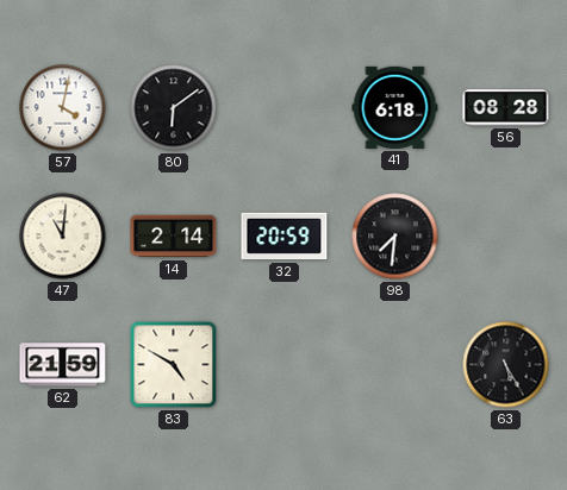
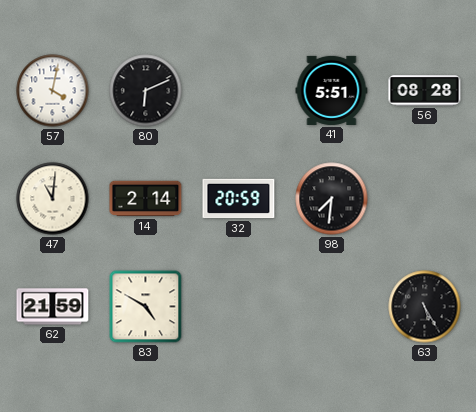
80: 6:09 -> 6:11
41: 6:18 -> 5:51
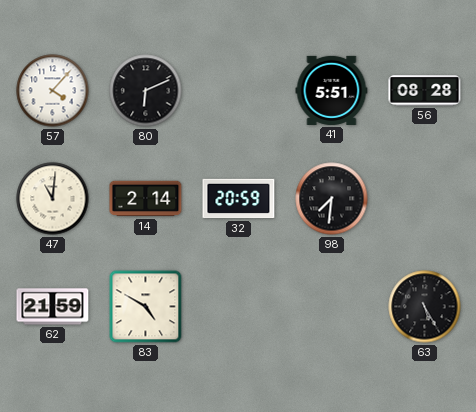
57: 4:02 -> 4:07
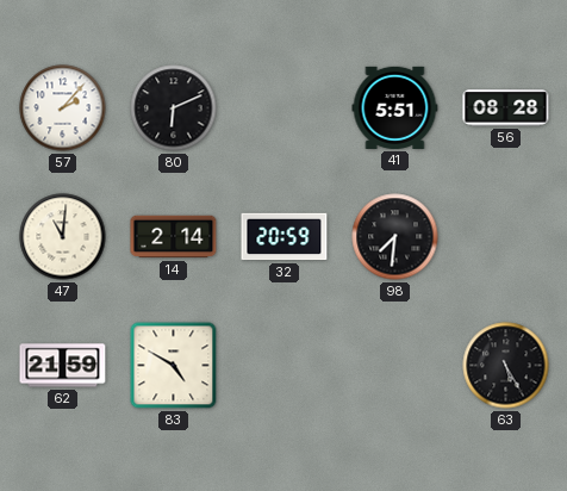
57: 4:07 -> 2:07
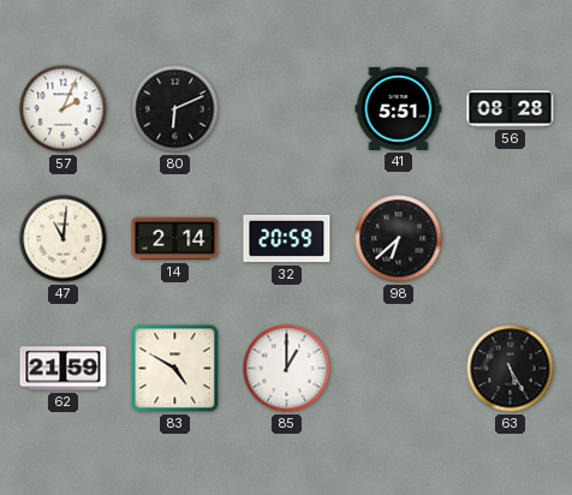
57: 2:07 -> 2:04
98: 7:31 -> 6:38
85: none -> 1:00
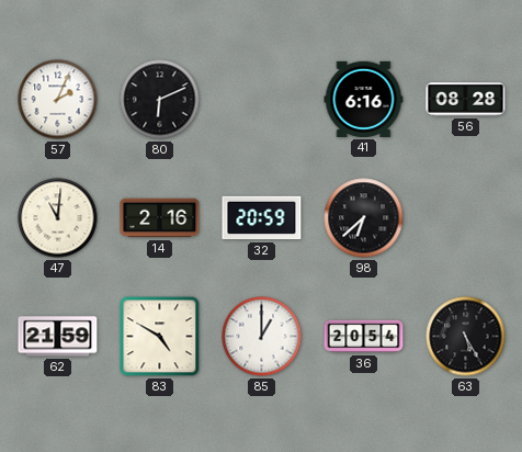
41: 5:51 -> 6:16
14: 2:14 -> 2:16
36: none -> 20:54
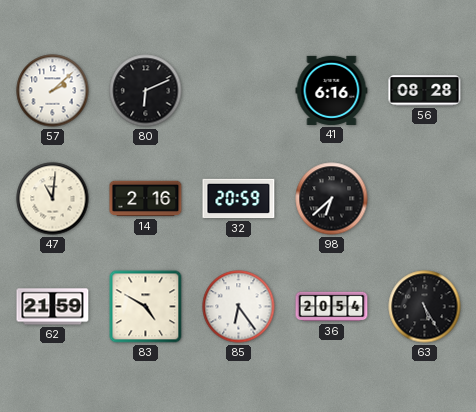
57: 2:04 -> 2:08
85: 1:00 -> 6:24
